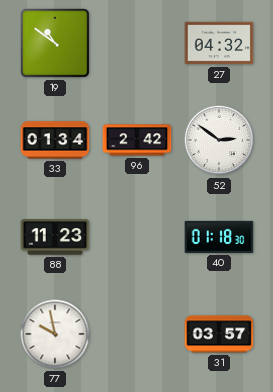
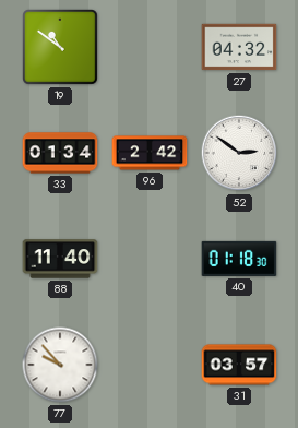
88: 11:23 -> 11:40
77: 9:58 -> 9:53
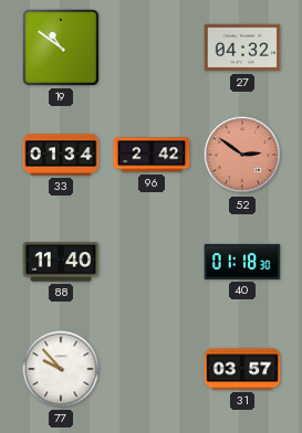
52 dial: white -> salmon
